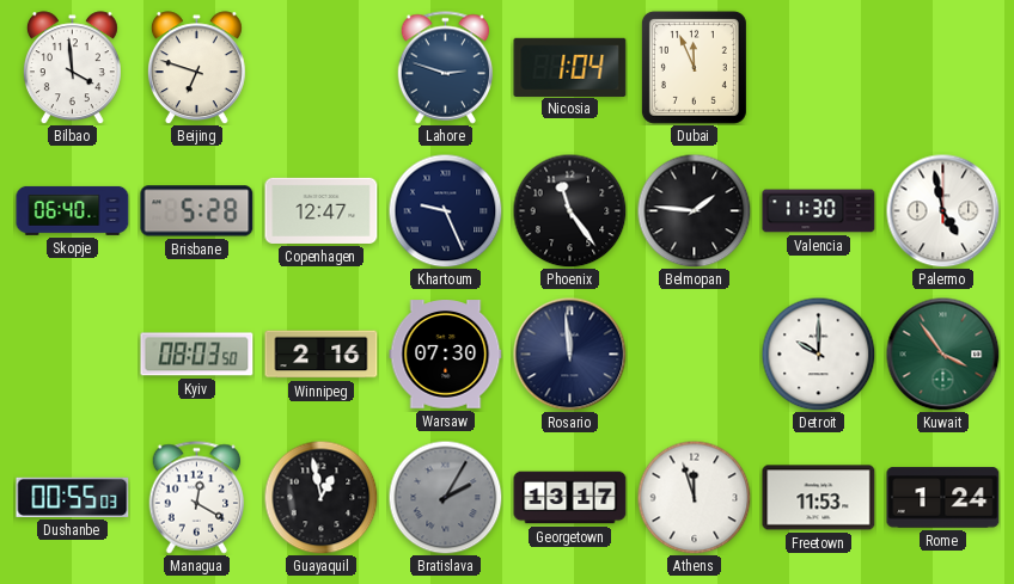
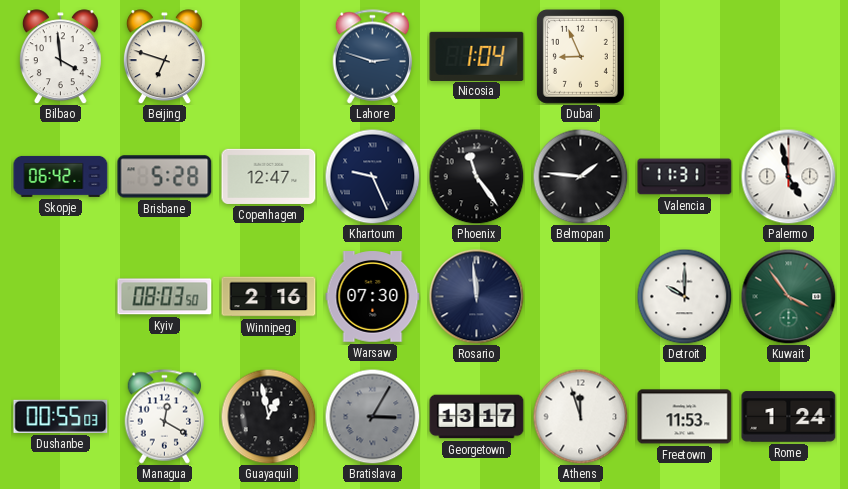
Dubai: 11:56 -> 8:56
Skopje: 06:40 -> 06:42
Valencia: 11:30 -> 11:31
Bratislava: 2:05 -> 3:05
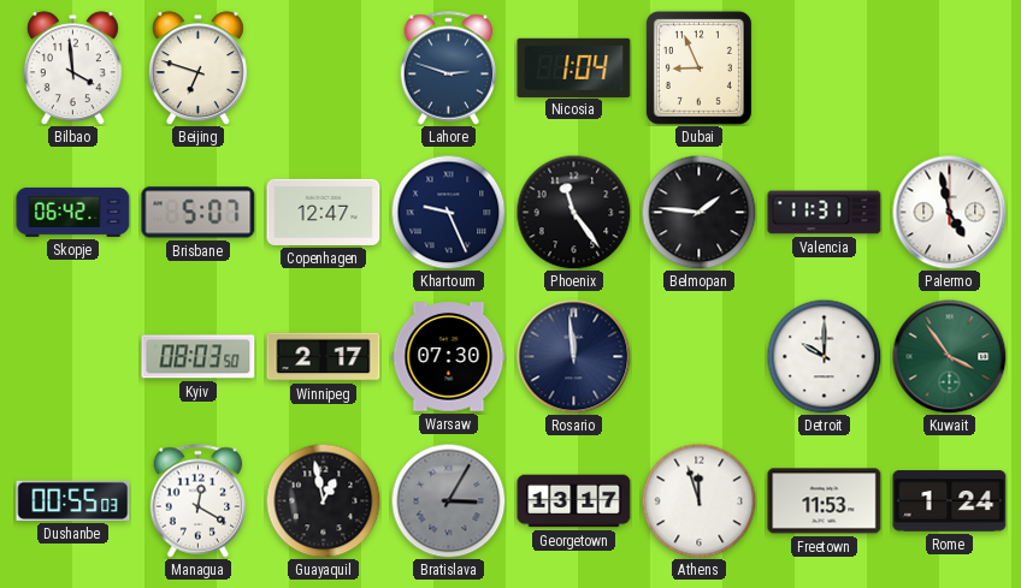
Brisbane: 5:28 -> 5:07
Winnipeg: 2:16 -> 2:17
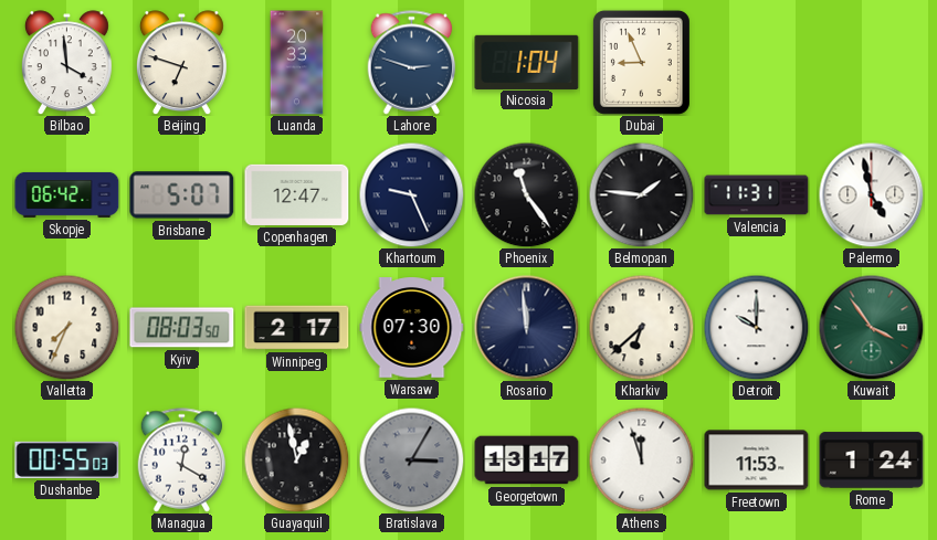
Luanda: none -> 20:33
Valletta: none -> 7:34
Kharkiv: none -> 6:38
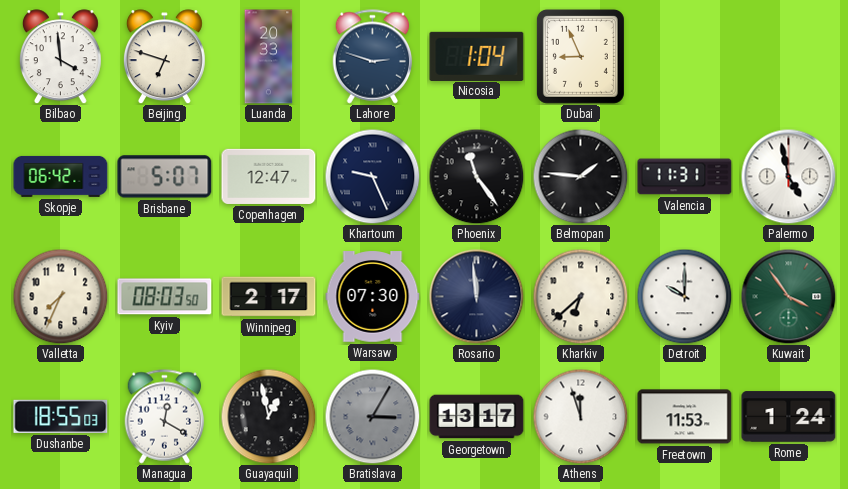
Dushanbe: 00:55 -> 18:55
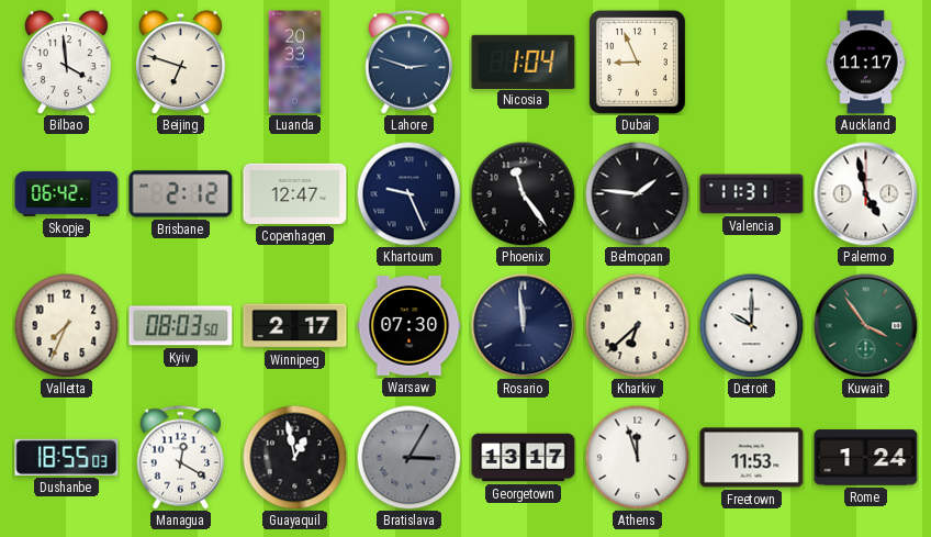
Auckland: none -> 11:17
Brisbane: 5:07 -> 2:12
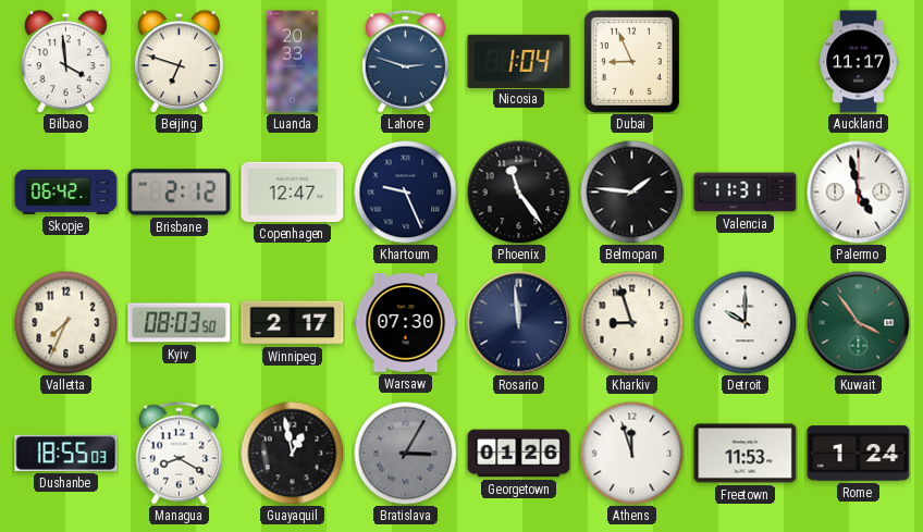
Kharkiv: 6:38 -> 8:57
Managua: 12:20 -> 8:20
Georgetown: 13:17 -> 01:26
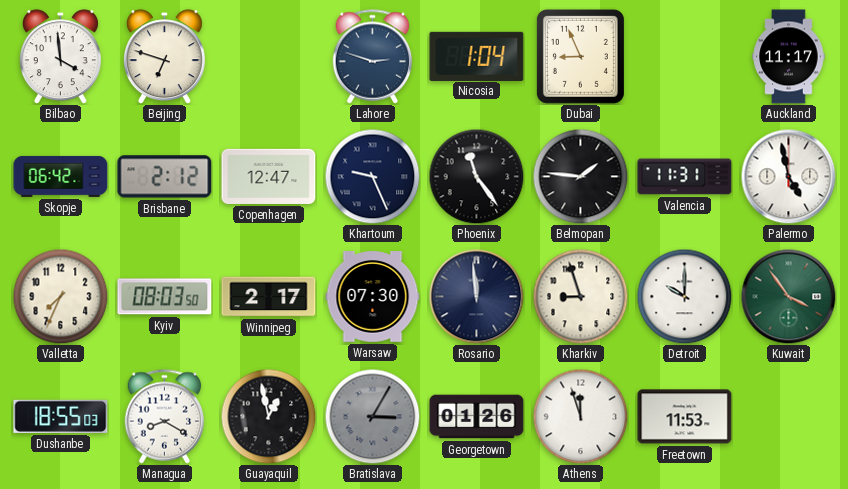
Luanda: 20:33 -> none
Rome: 1:24 -> none
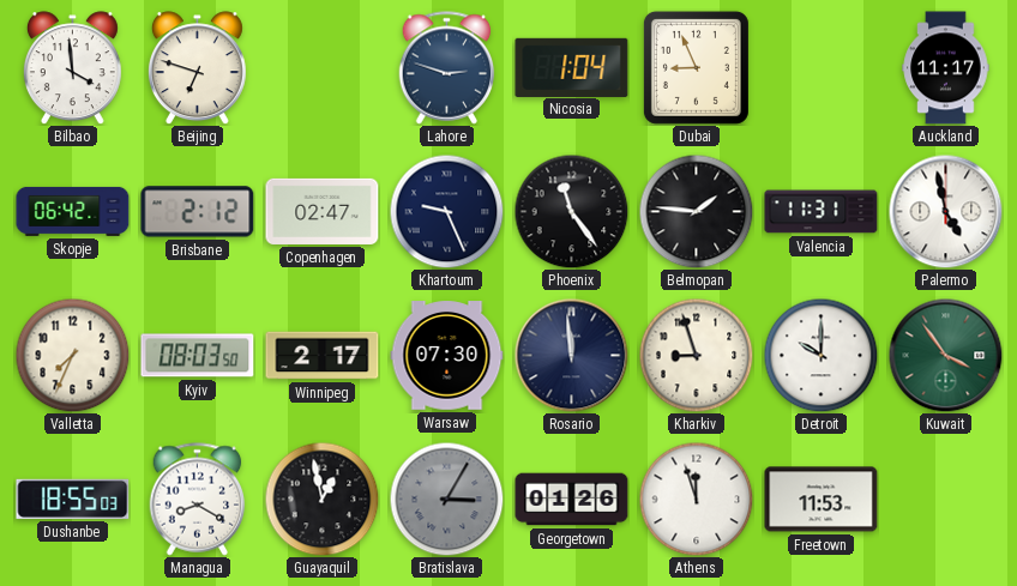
Copenhagen: 12:47 -> 02:47
